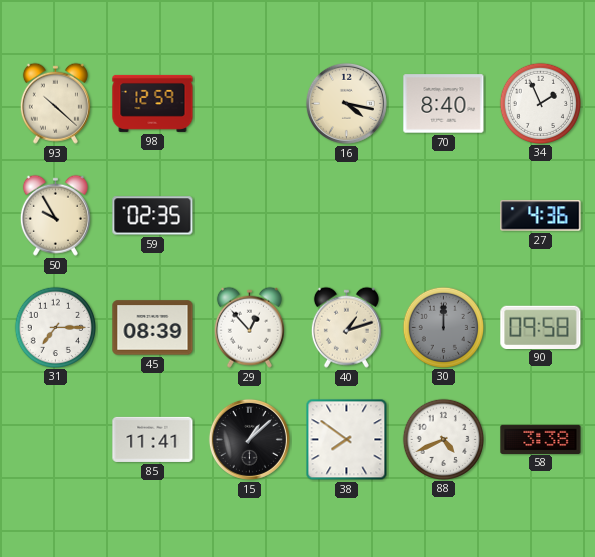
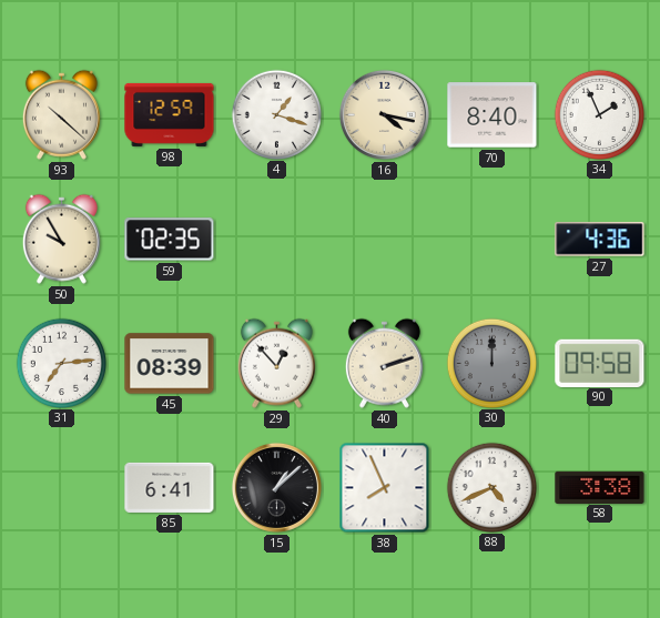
4: none -> 1:18
31: 7:15 -> 7:14
40: 1:12 -> 2:12
85: 11:41 -> 6:41
38: 7:51 -> 7:56
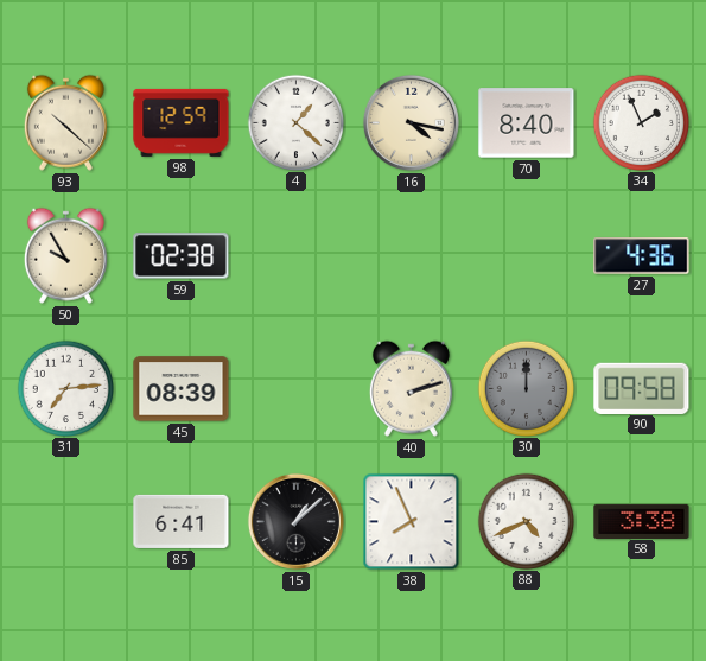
4: 1:18 -> 1:22
59: 02:35 -> 02:38
29: 12:53 -> none
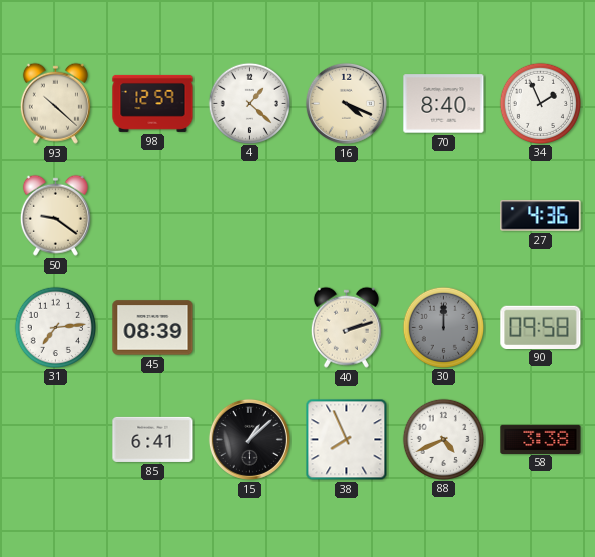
16: 4:17 -> 4:19
50: 9:55 -> 9:21
59: 02:38 -> none
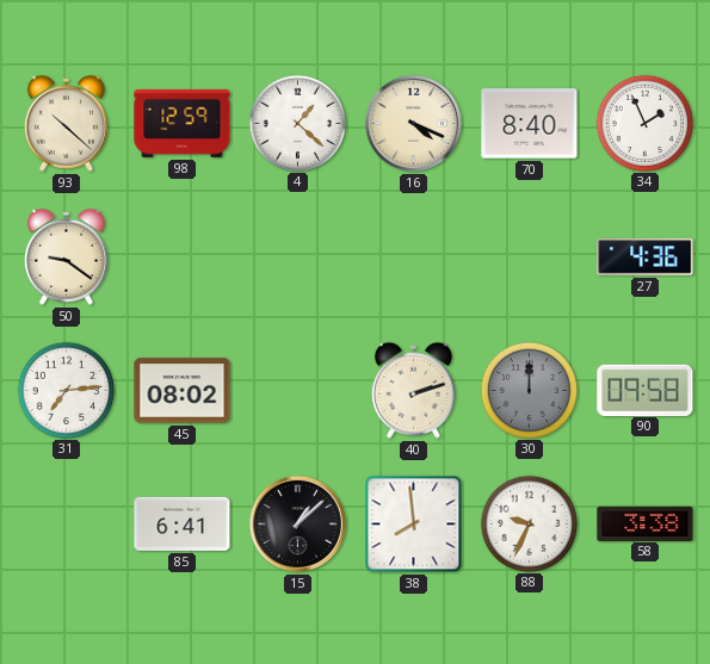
45: 08:39 -> 08:02
38: 7:56 -> 7:59
88: 4:41 -> 9:34
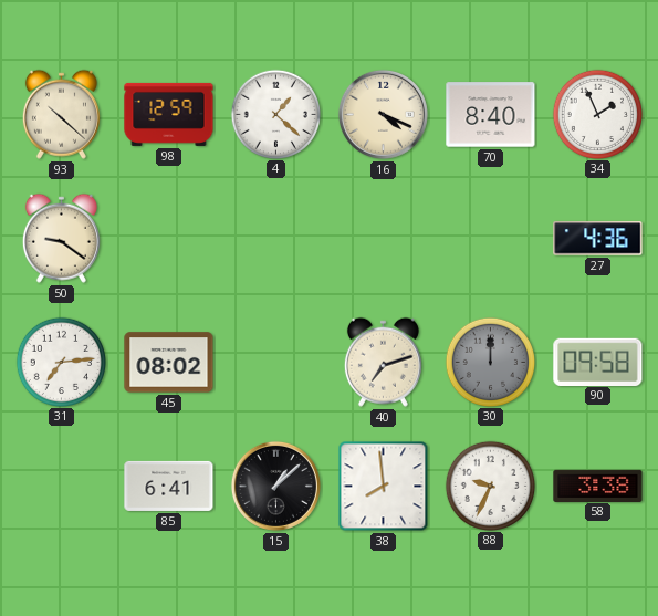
40: 2:12 -> 7:12
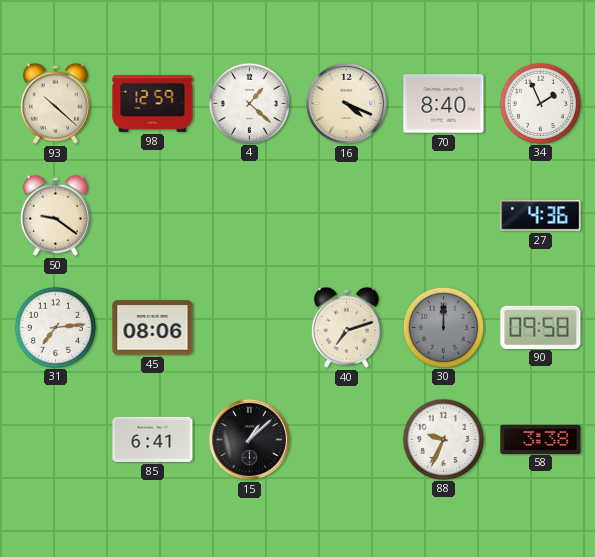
45: 08:02 -> 08:06
38: 7:59 -> none
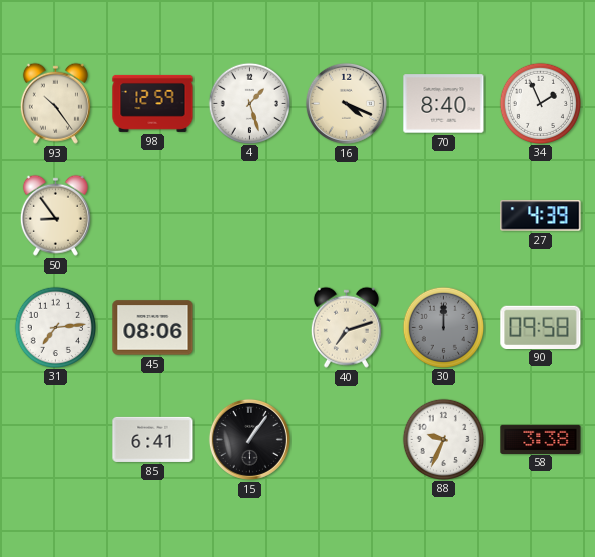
93: 10:22 -> 10:24
4: 1:22 -> 1:27
50: 9:21 -> 8:54
27: 4:36 -> 4:39
15: 1:08 -> 1:06
